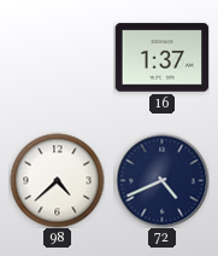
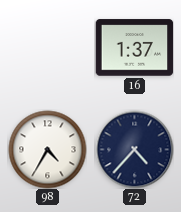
98: 4:38 -> 4:35
72: 4:41 -> 4:37
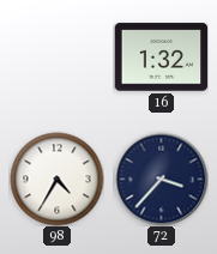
16: 1:37 -> 1:32
72: 4:37 -> 3:37
